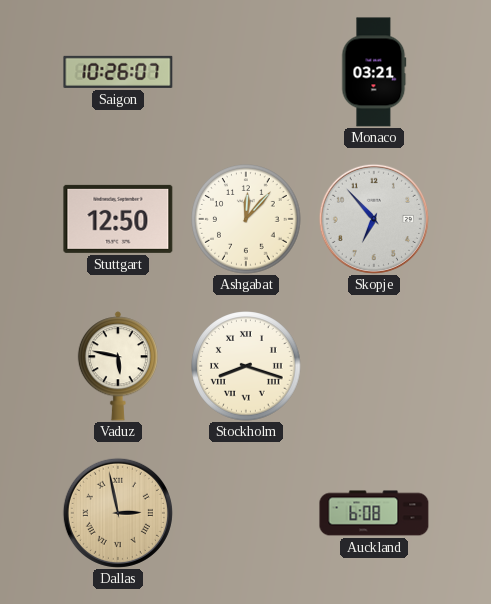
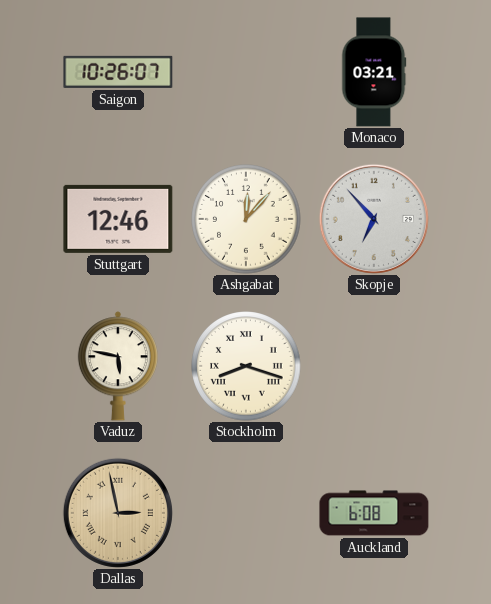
Stuttgart: 12:50 -> 12:46
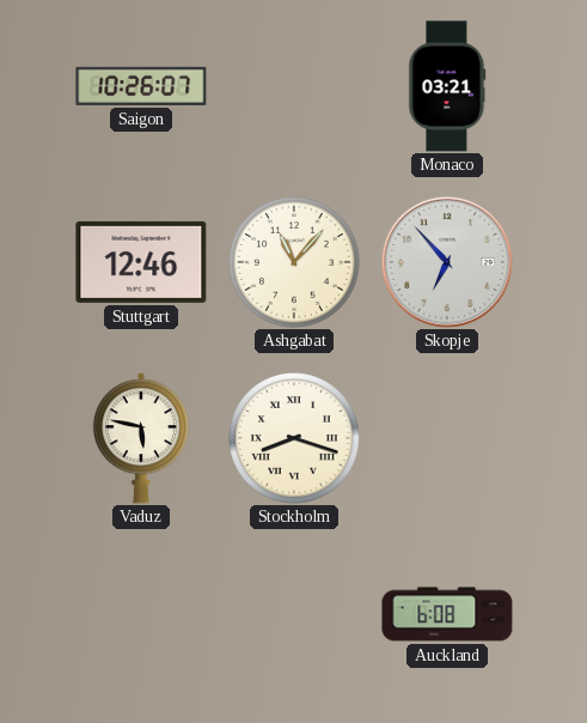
Ashgabat: 12:07 -> 11:07
Dallas: 2:58 -> none
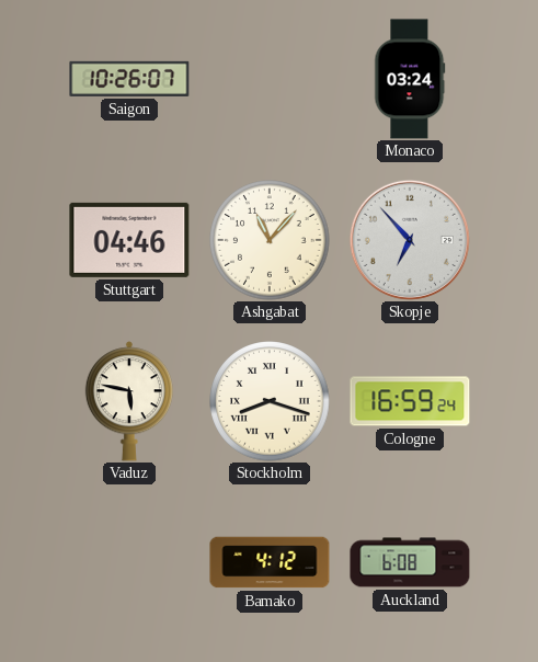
Monaco: 03:21 -> 03:24
Stuttgart: 12:46 -> 04:46
Cologne: none -> 16:59
Bamako: none -> 4:12
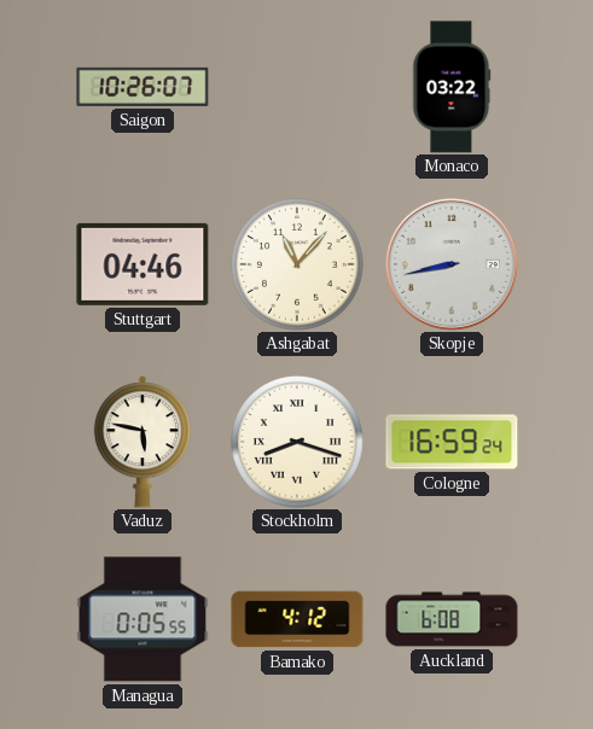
Monaco: 03:24 -> 03:22
Skopje: 6:53 -> 8:43
Managua: none -> 0:05
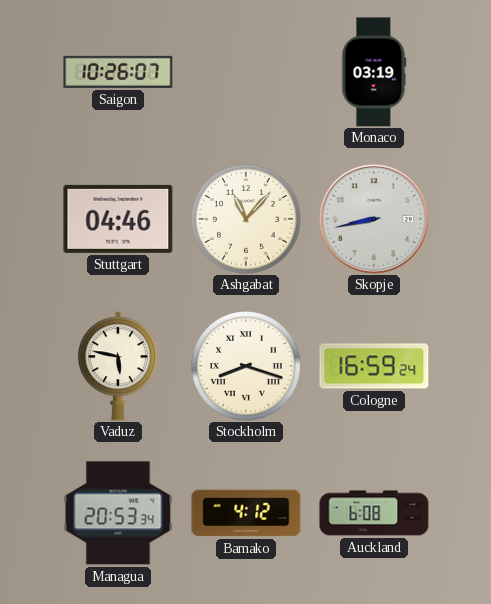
Monaco: 03:22 -> 03:19
Managua: 0:05 -> 20:53
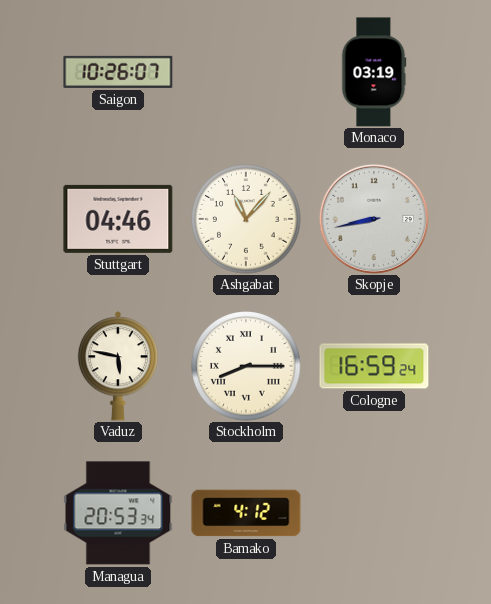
Stockholm: 8:18 -> 8:15
Auckland: 6:08 -> none
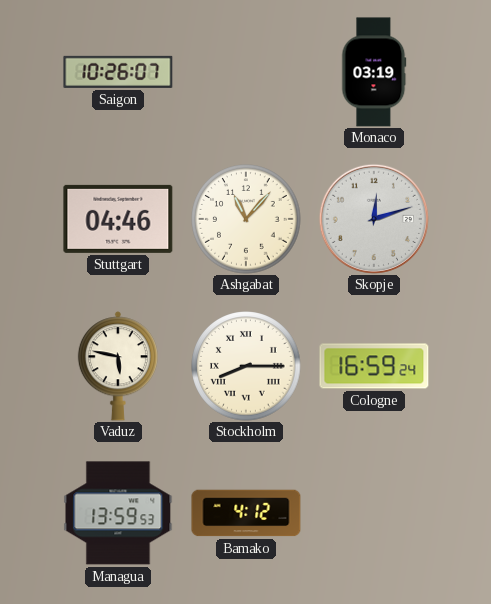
Skopje: 8:43 -> 12:12
Managua: 20:53 -> 13:59
